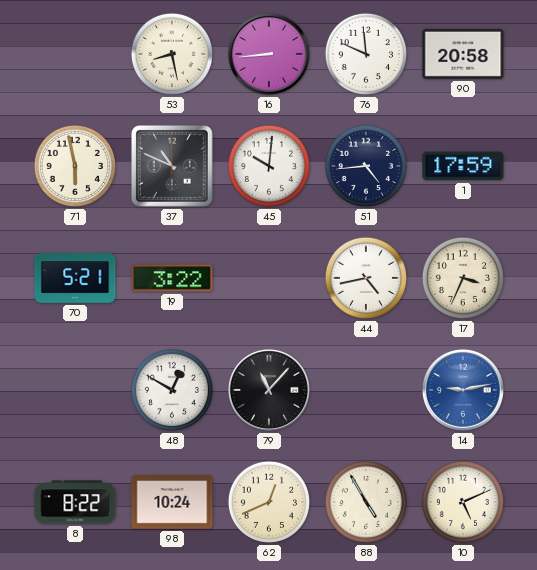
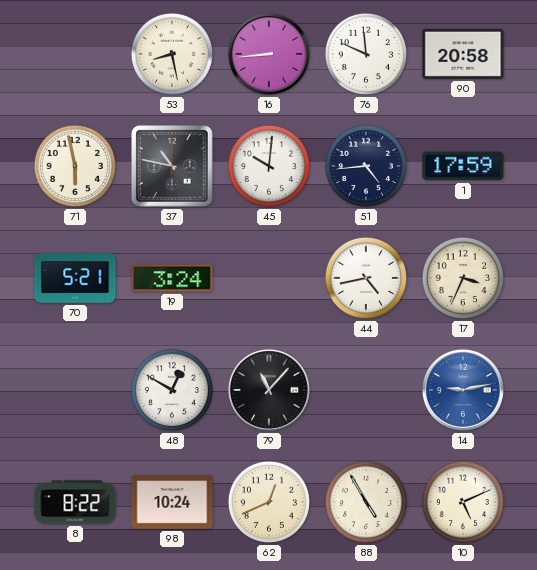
37: 10:49 -> 10:47
19: 3:22 -> 3:24
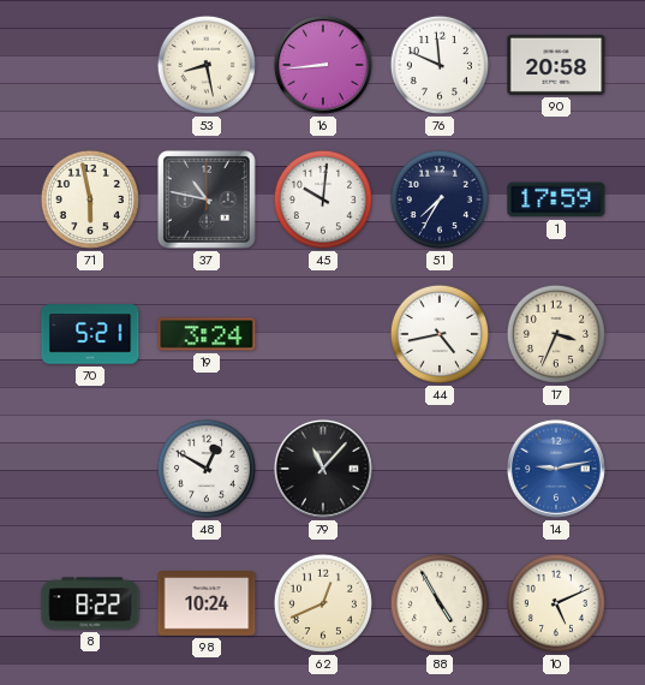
51: 4:44 -> 7:35
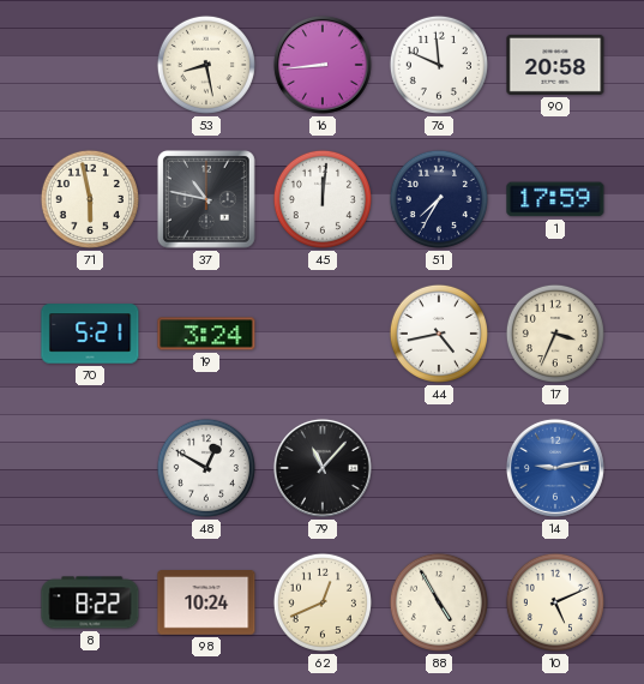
45: 10:01 -> 12:01
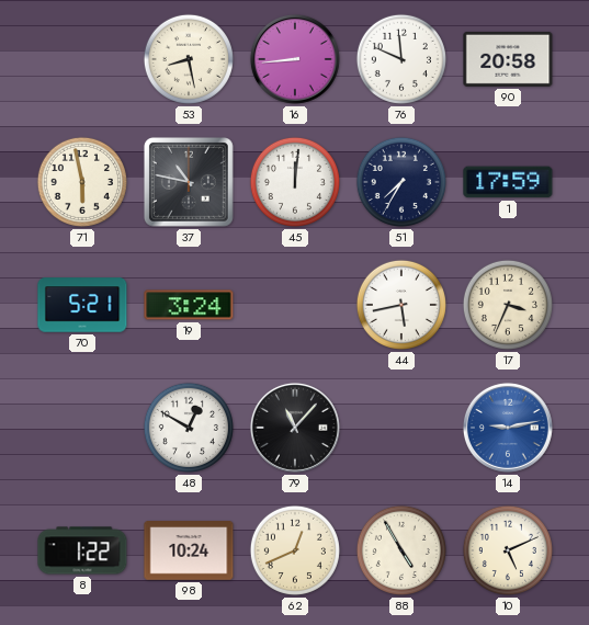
44: 4:43 -> 5:43
8: 8:22 -> 1:22
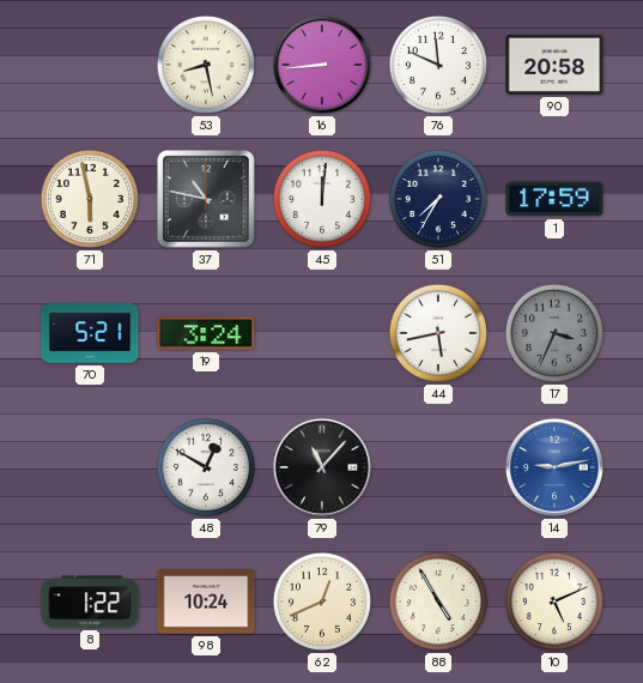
17 dial: cream -> grey
